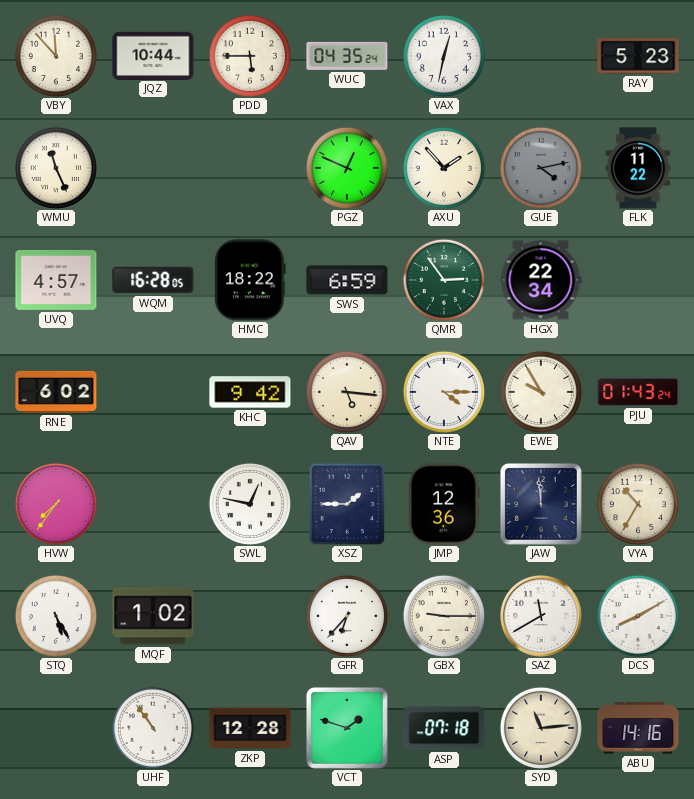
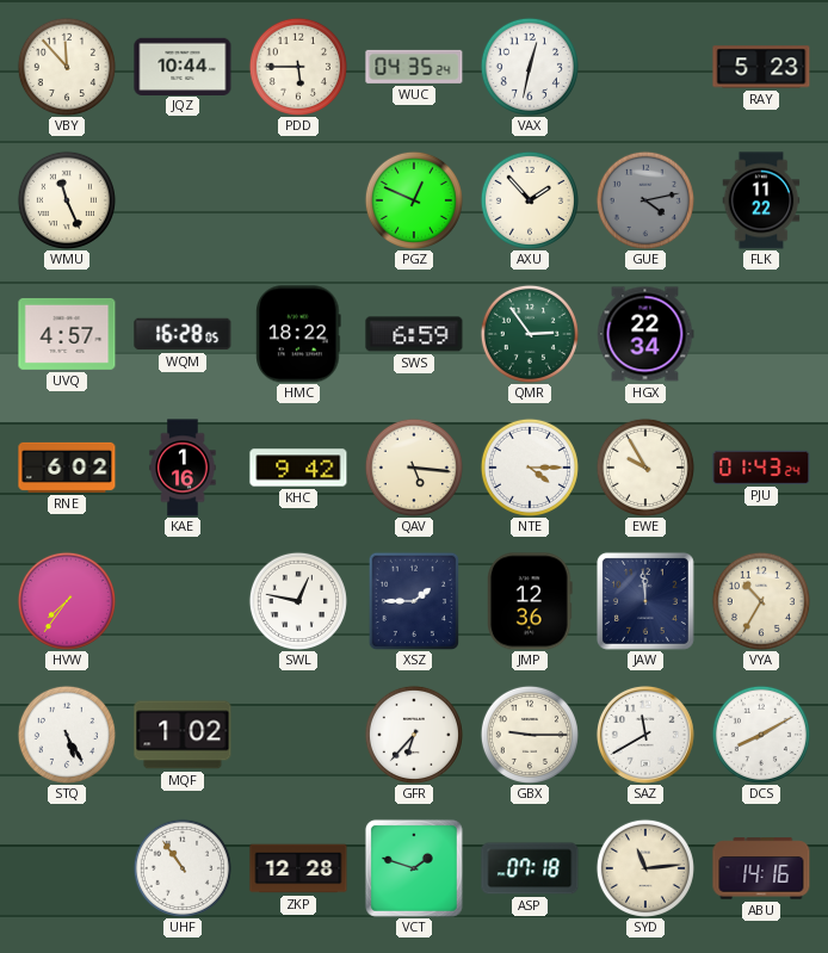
KAE: none -> 1:16
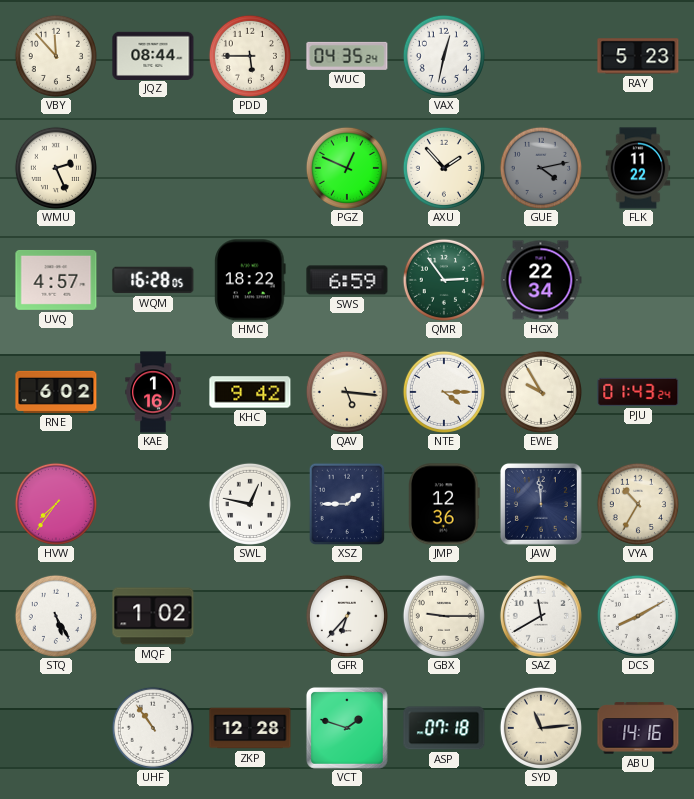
JQZ: 10:44 -> 08:44
WMU: 11:26 -> 2:26
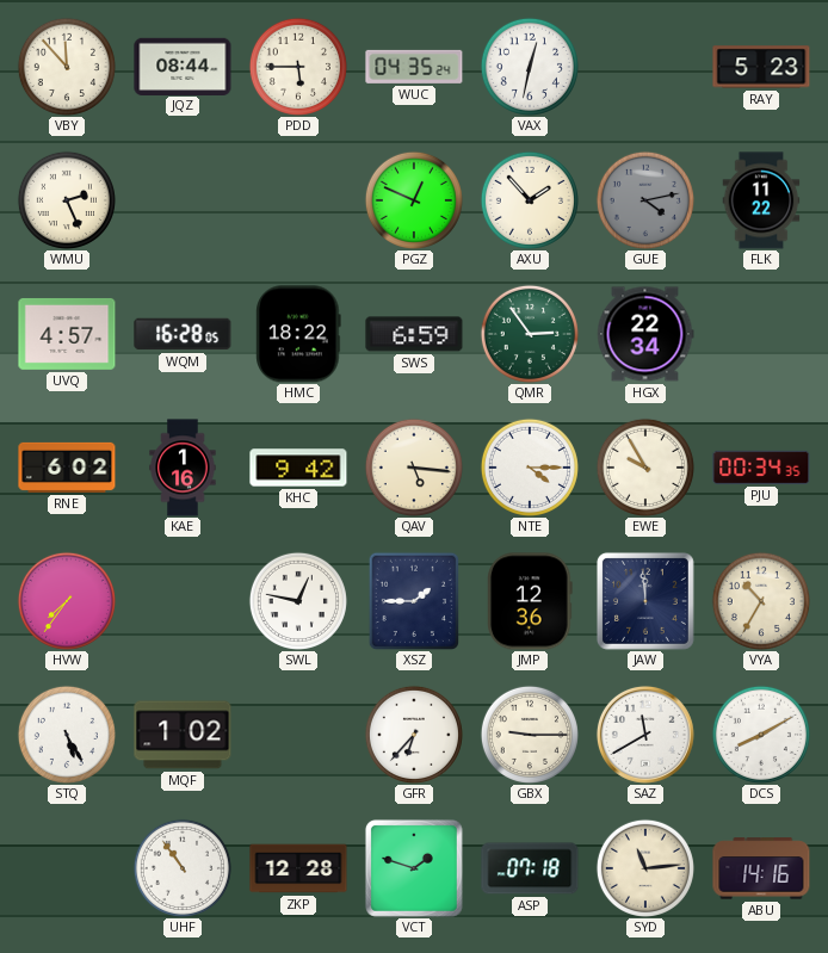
PJU: 01:43 -> 00:34
